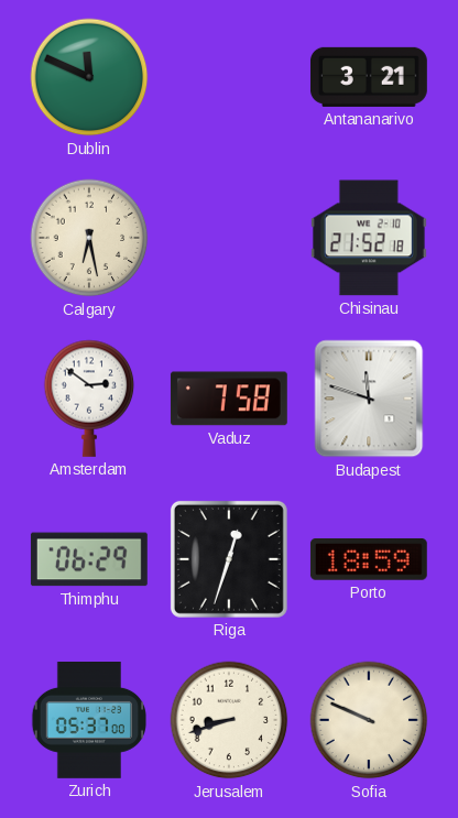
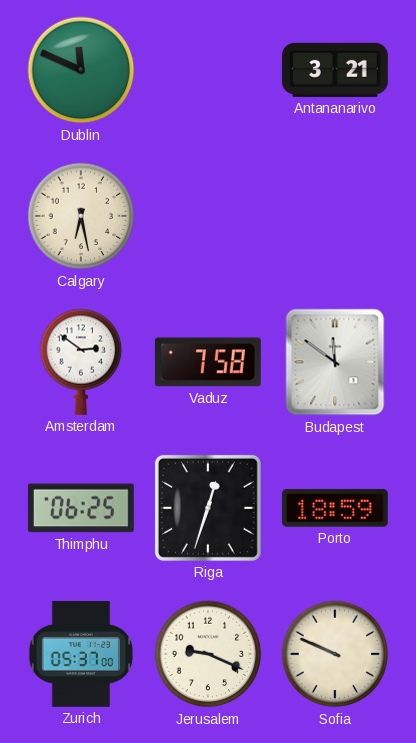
Chisinau: 21:52 -> none
Budapest: 11:48 -> 11:51
Thimphu: 06:29 -> 06:25
Jerusalem: 8:42 -> 9:19
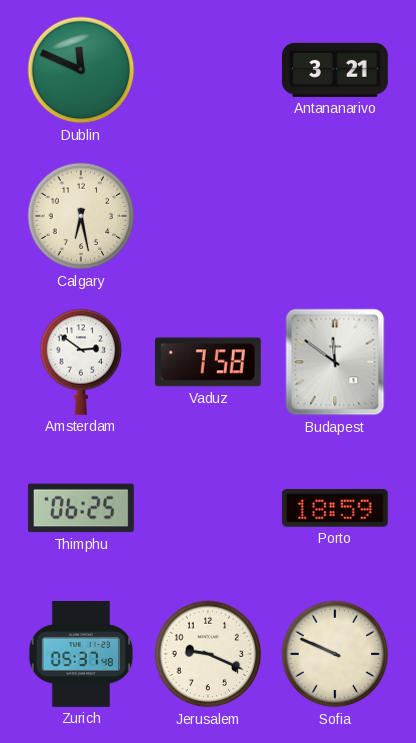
Riga: 12:33 -> none
Zurich: 05:37:00 -> 05:37:48
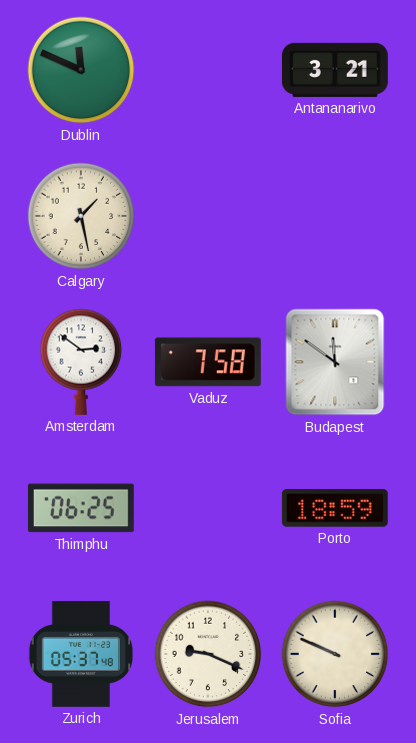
Calgary: 6:28 -> 1:28
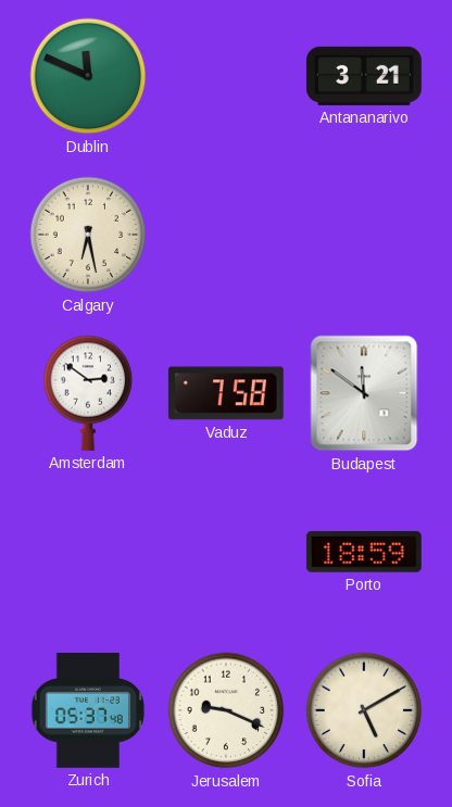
Calgary: 1:28 -> 6:28
Thimphu: 06:25 -> none
Sofia: 9:49 -> 5:10
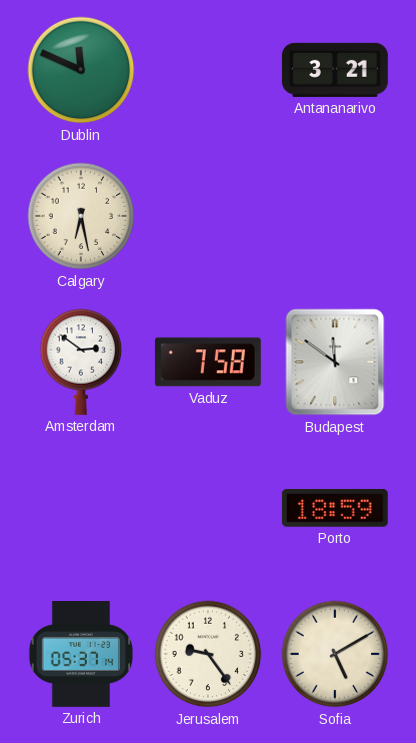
Zurich: 05:37:48 -> 05:37:14
Jerusalem: 9:19 -> 9:24
